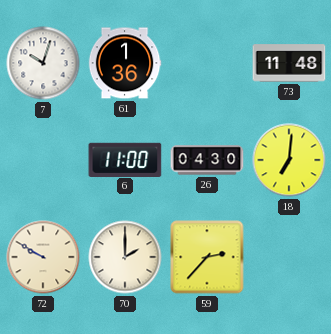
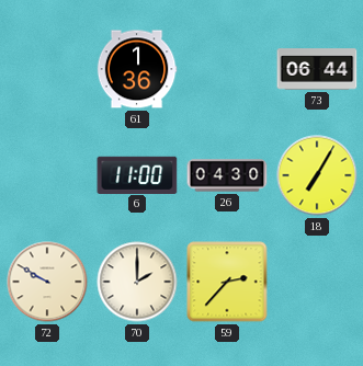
7: 10:03 -> none
73: 11:48 -> 06:44
18: 7:01 -> 7:05
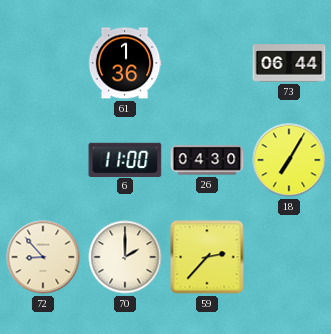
72: 9:50 -> 8:53
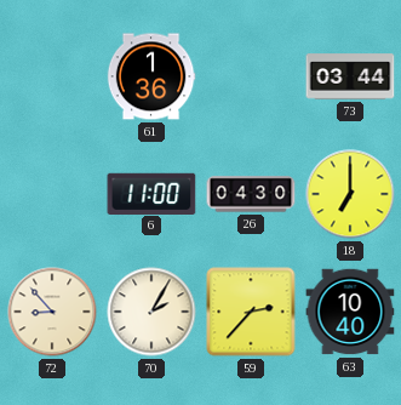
73: 06:44 -> 03:44
18: 7:05 -> 7:00
70: 2:00 -> 2:05
63: none -> 10:40
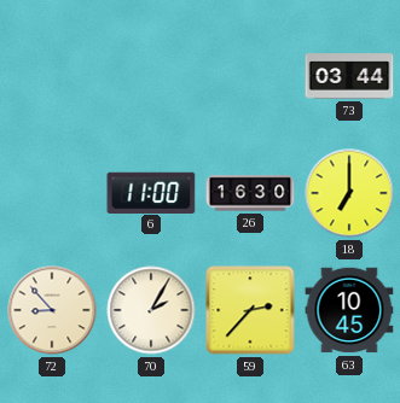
61: 1:36 -> none
26: 04:30 -> 16:30
63: 10:40 -> 10:45
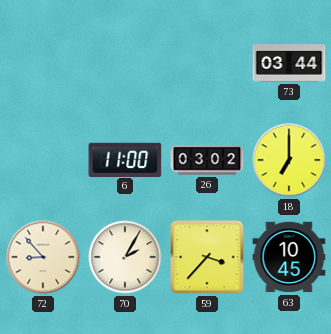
26: 16:30 -> 03:02
59: 2:37 -> 3:37
